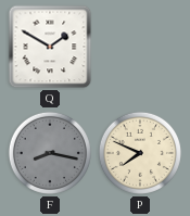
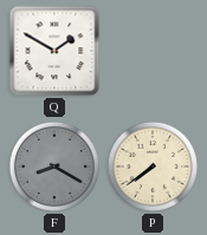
F: 8:17 -> 8:20
P: 7:49 -> 7:39
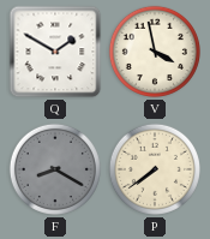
V: none -> 3:58
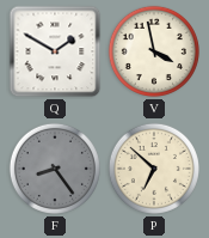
F: 8:20 -> 8:24
P: 7:39 -> 6:52
